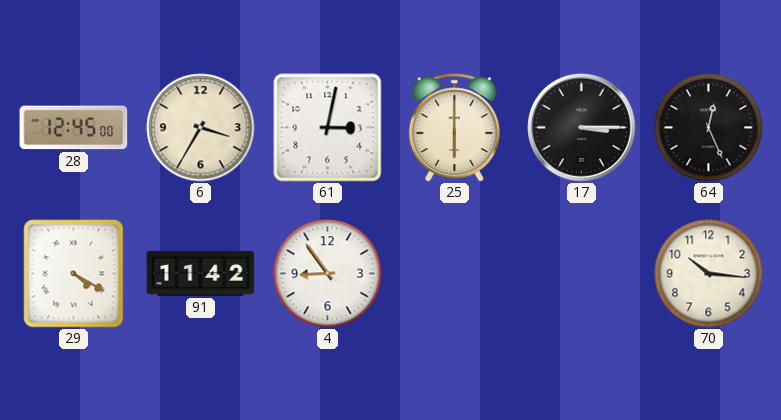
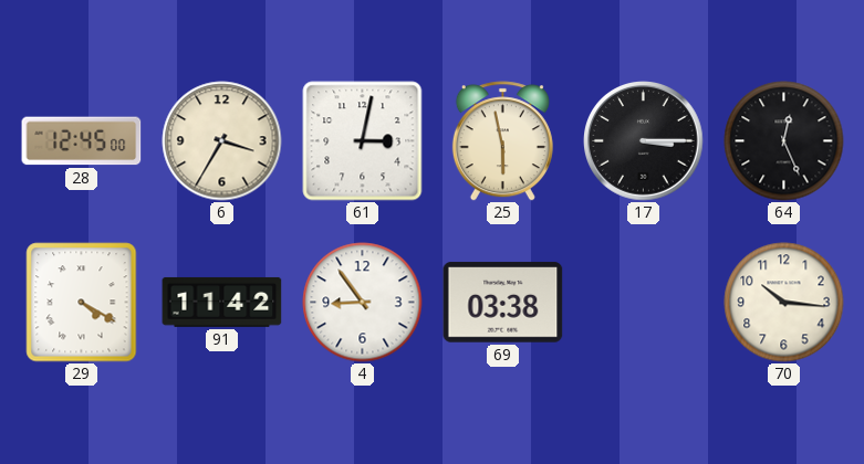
25: 6:00 -> 5:58
69: none -> 03:38
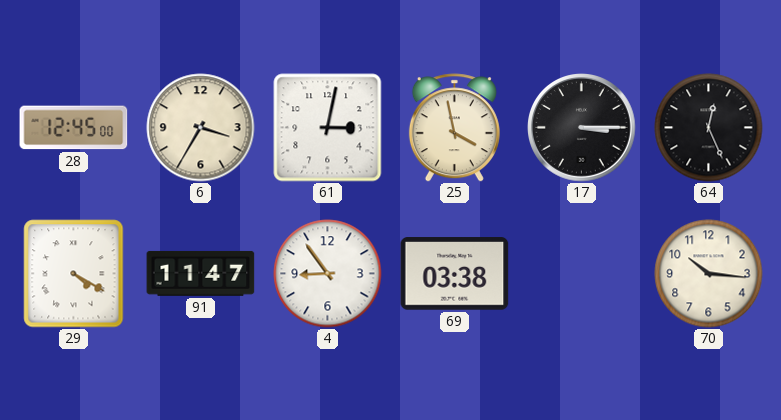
25: 5:58 -> 3:58
91: 11:42 -> 11:47
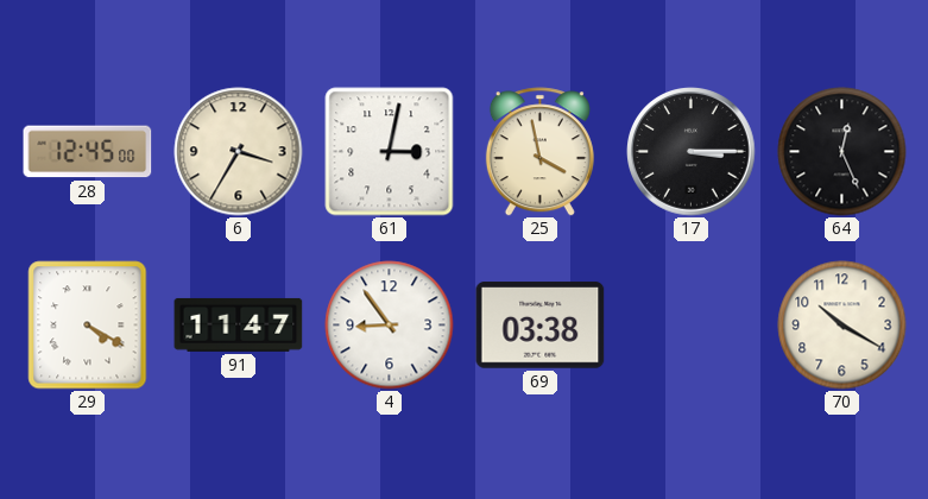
70: 10:16 -> 10:20
